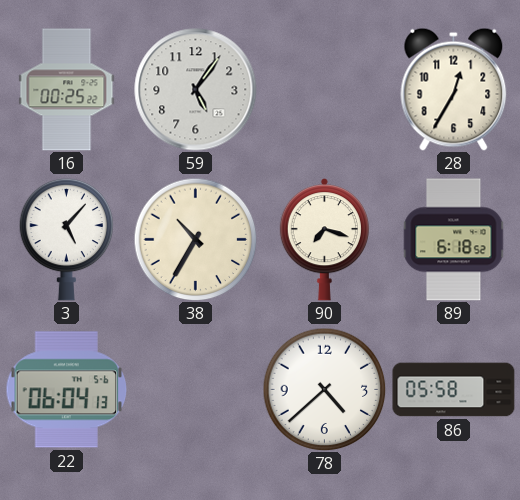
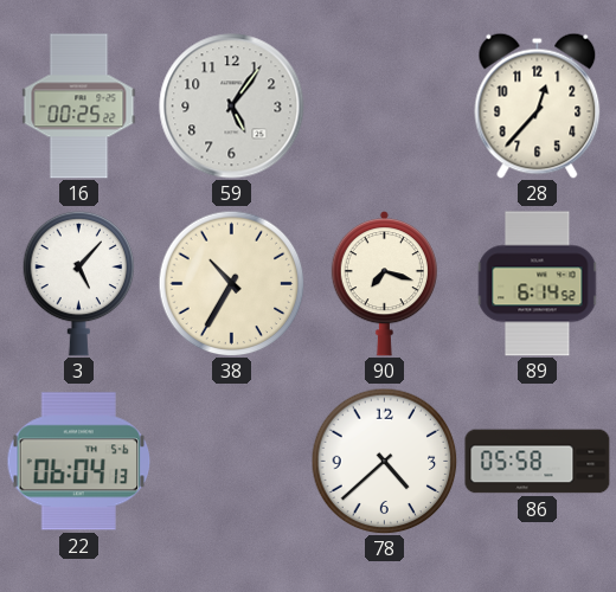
28: 12:35 -> 12:37
89: 6:18 -> 6:14
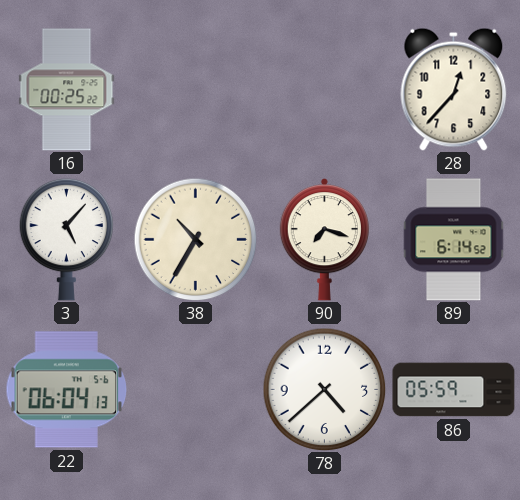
59: 5:06 -> none
86: 05:58 -> 05:59
